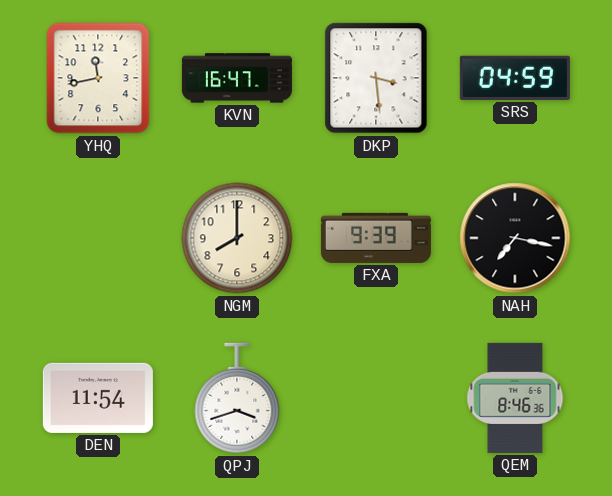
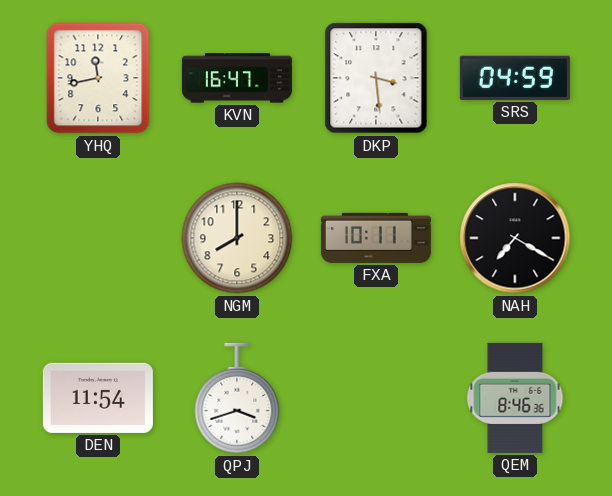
FXA: 9:39 -> 10:11
NAH: 7:17 -> 7:20
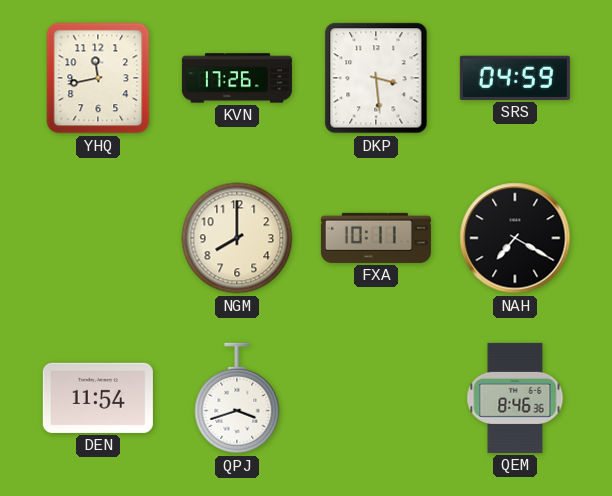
KVN: 16:47 -> 17:26
